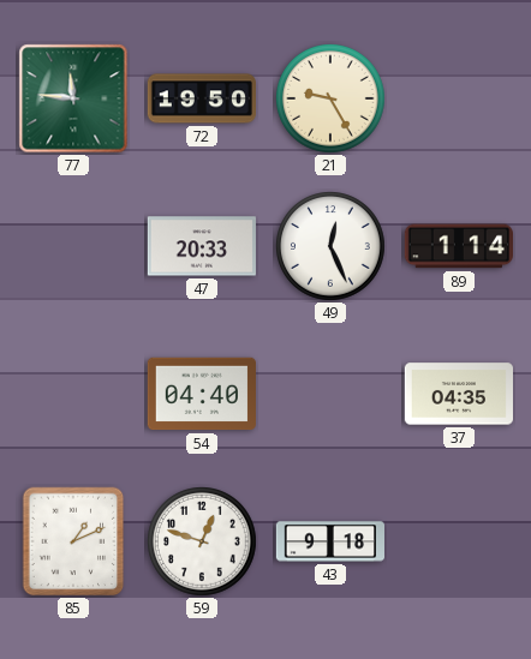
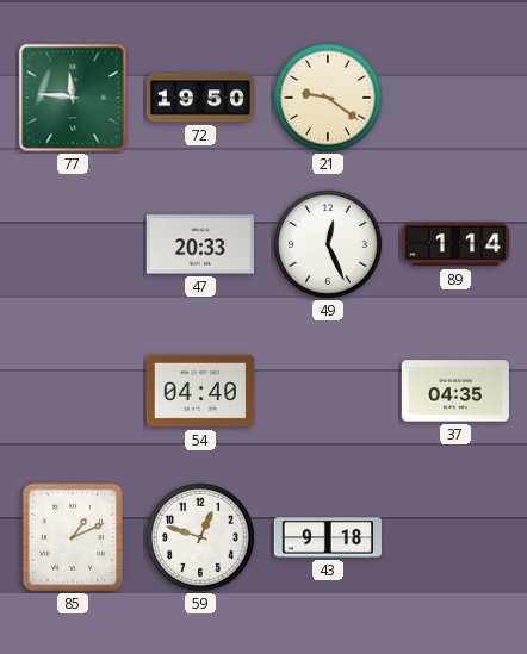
21: 9:25 -> 9:21
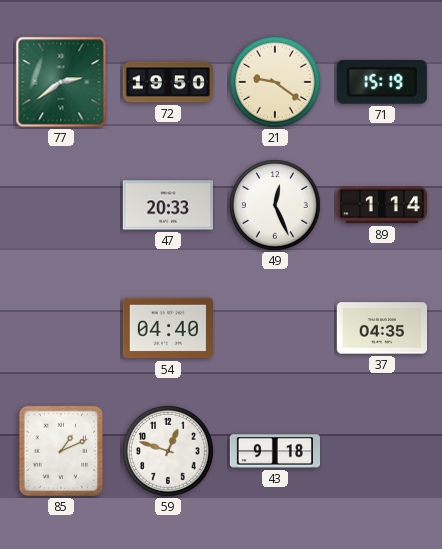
77: 11:46 -> 2:39
71: none -> 15:19
